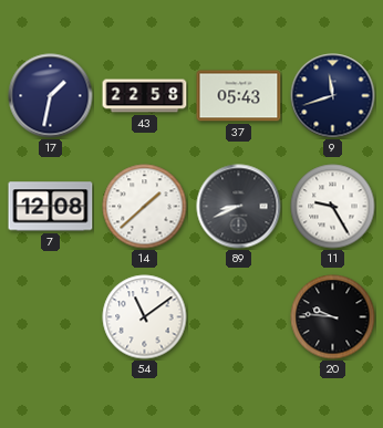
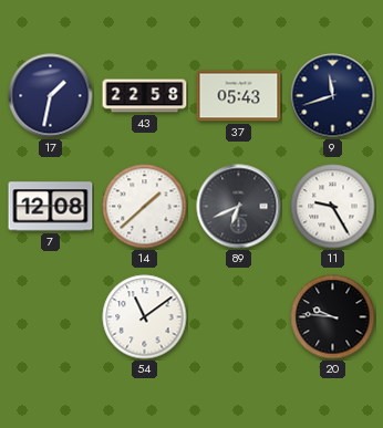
89: 8:41 -> 6:41
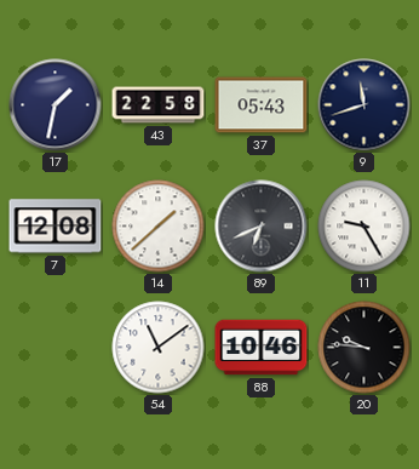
88: none -> 10:46
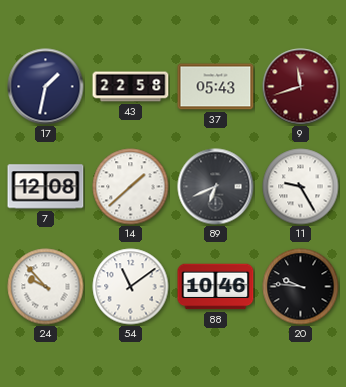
9 dial: navy -> burgundy
24: none -> 9:53
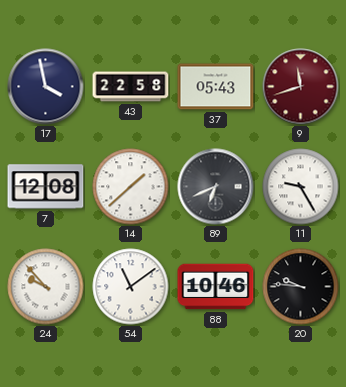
17: 1:32 -> 3:58
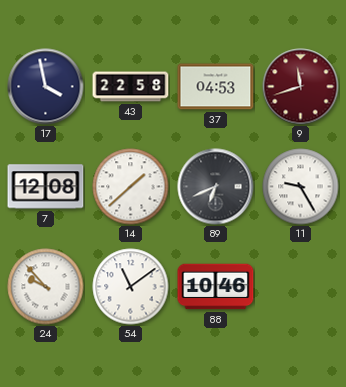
37: 05:43 -> 04:53
20: 9:46 -> none
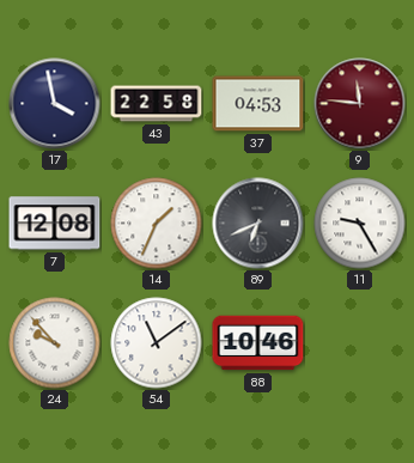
9: 11:42 -> 11:46
14: 1:38 -> 1:34
